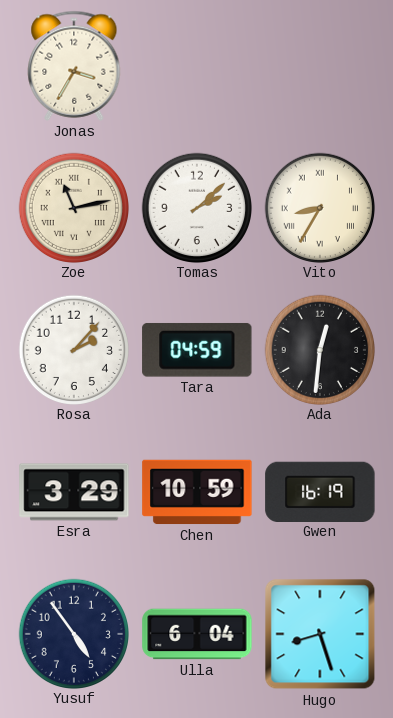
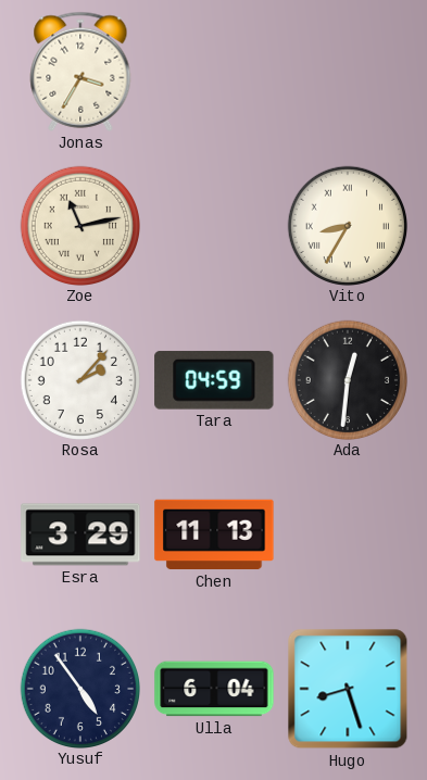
Tomas: 2:08 -> none
Chen: 10:59 -> 11:13
Gwen: 16:19 -> none
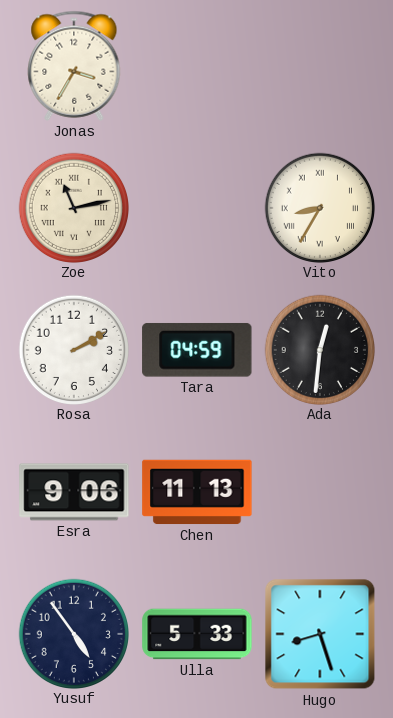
Rosa: 2:07 -> 2:10
Esra: 3:29 -> 9:06
Ulla: 6:04 -> 5:33
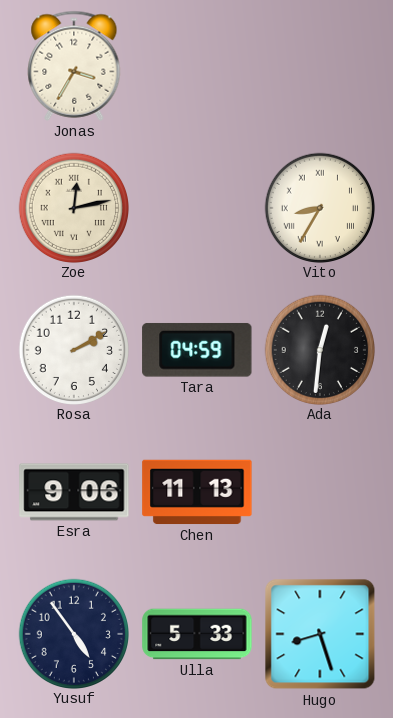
Zoe: 11:13 -> 12:13
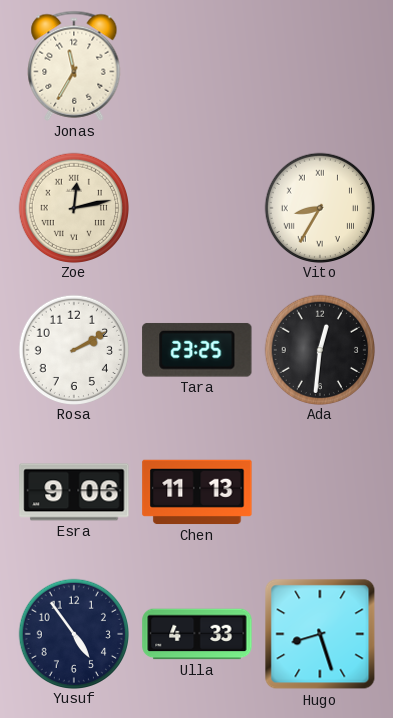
Jonas: 3:35 -> 11:35
Tara: 04:59 -> 23:25
Ulla: 5:33 -> 4:33
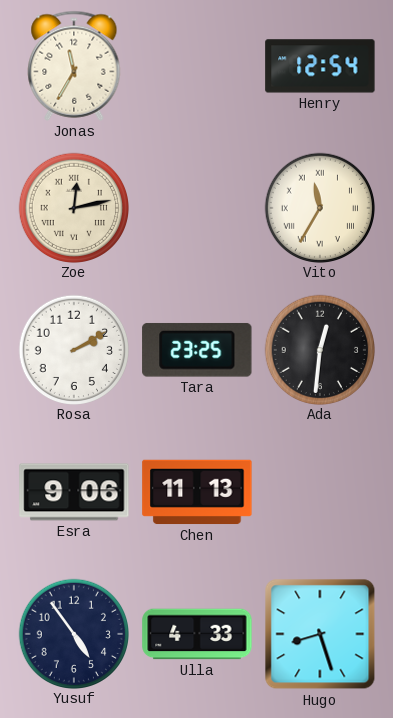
Henry: none -> 12:54
Vito: 8:35 -> 11:35
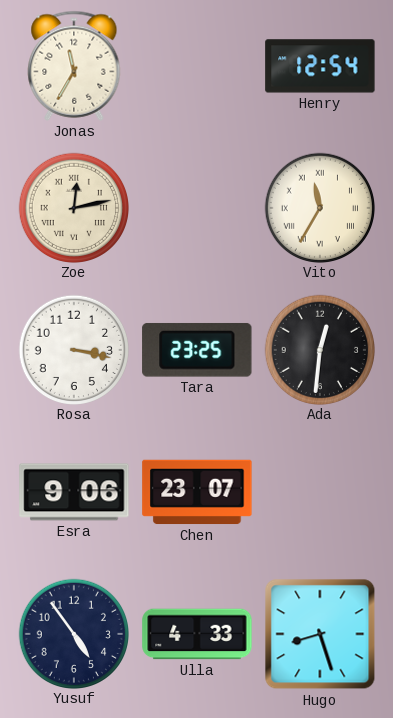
Rosa: 2:10 -> 3:17
Chen: 11:13 -> 23:07
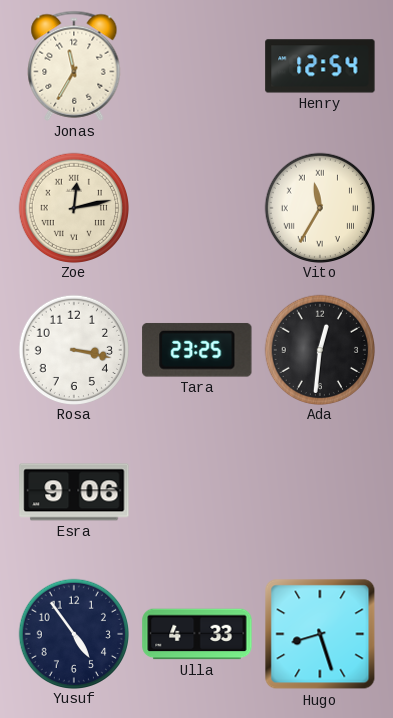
Chen: 23:07 -> none
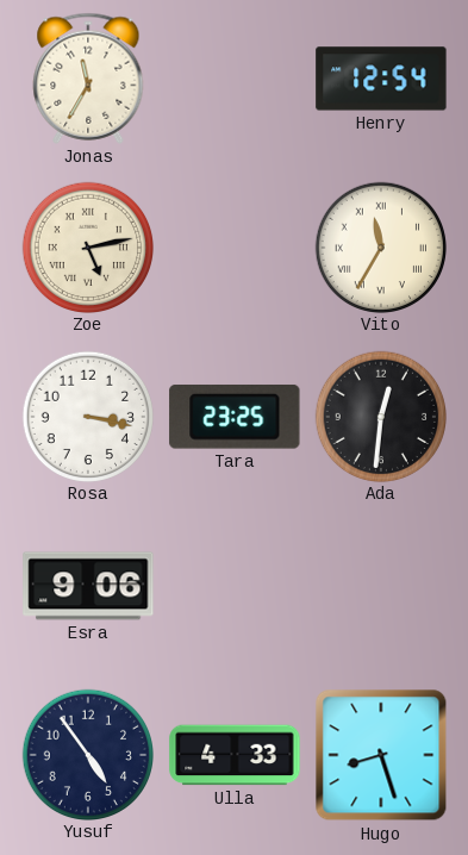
Zoe: 12:13 -> 5:13
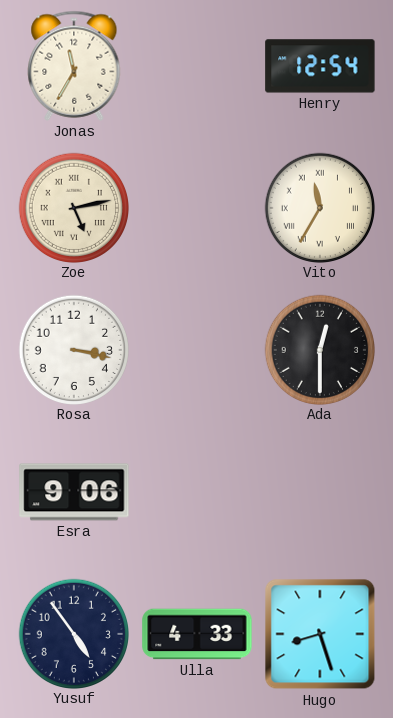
Tara: 23:25 -> none
Ada: 12:31 -> 12:30
